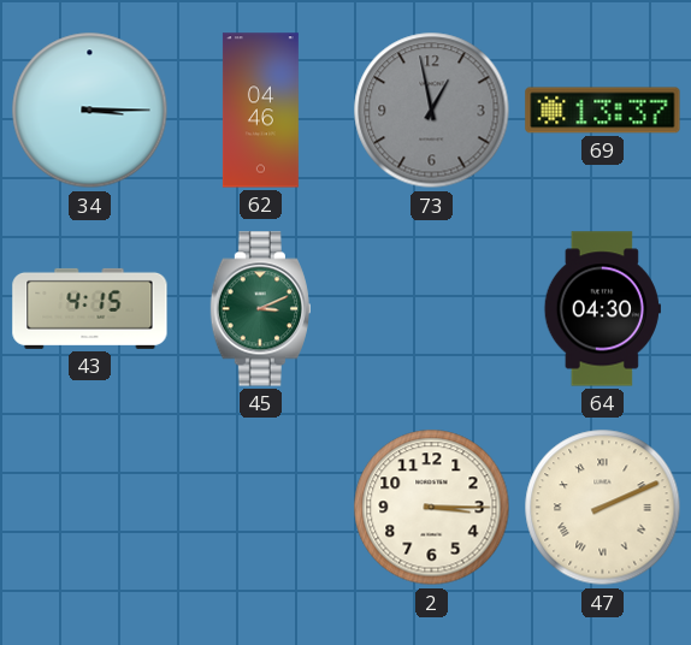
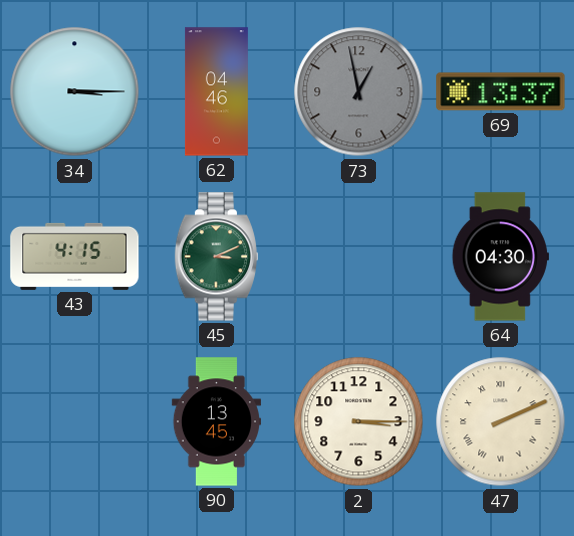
90: none -> 13:45
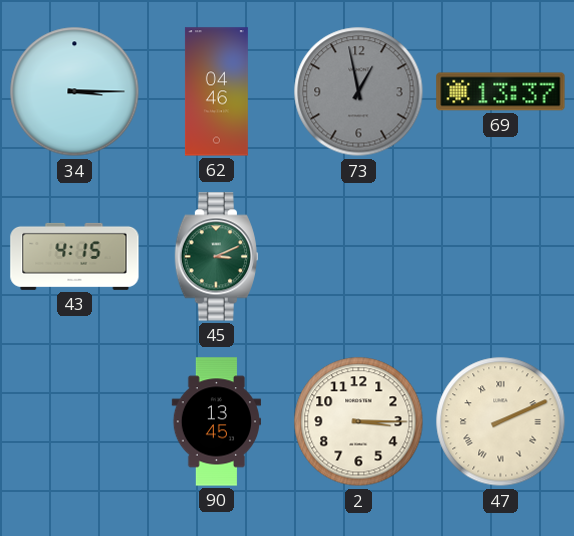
64: 04:30 -> none
